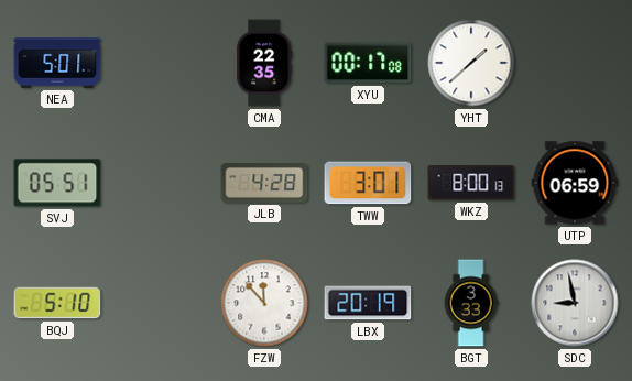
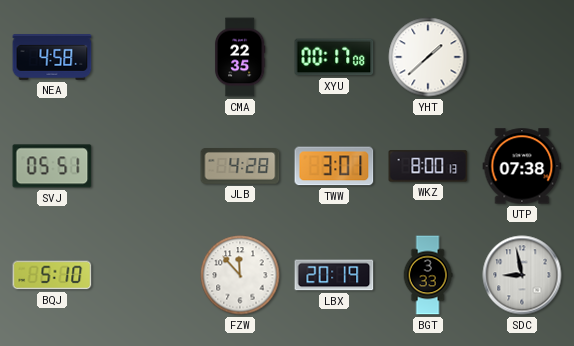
NEA: 5:01 -> 4:58
UTP: 06:59 -> 07:38
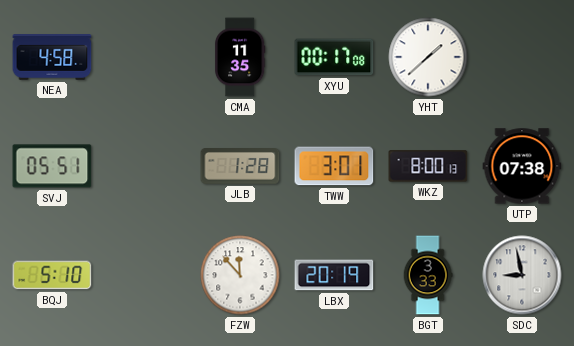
CMA: 22:35 -> 11:35
JLB: 4:28 -> 1:28
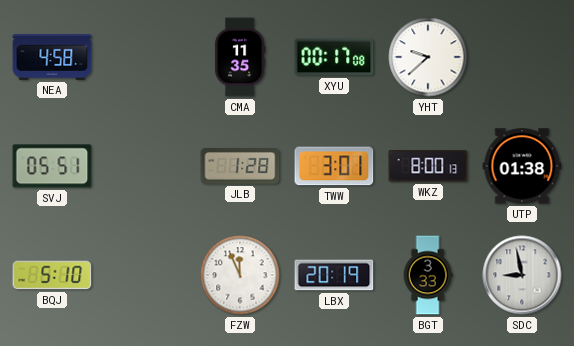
YHT: 1:38 -> 9:38
UTP: 07:38 -> 01:38
FZW: 11:53 -> 11:56
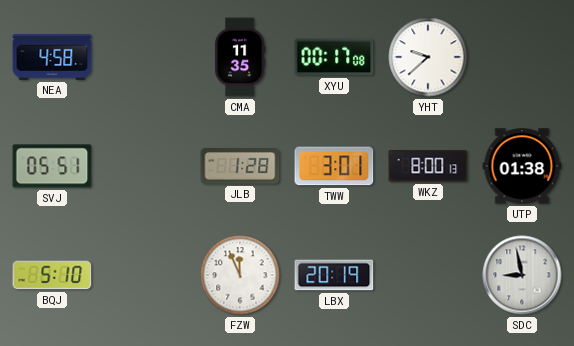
BGT: 3:33 -> none
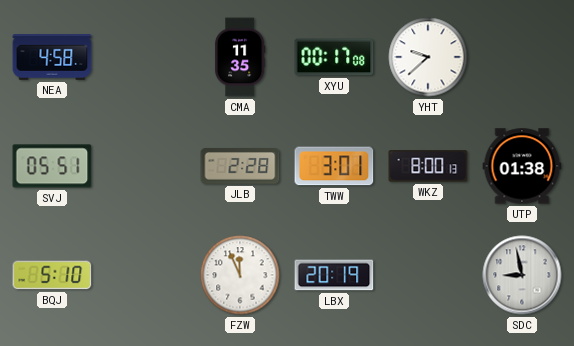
JLB: 1:28 -> 2:28
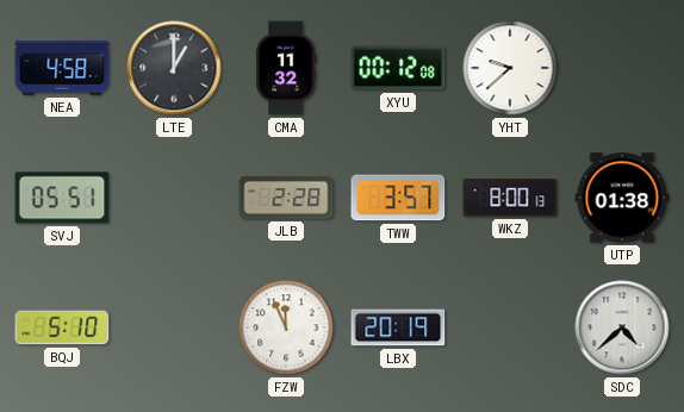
LTE: none -> 1:00
CMA: 11:35 -> 11:32
XYU: 00:17 -> 00:12
TWW: 3:01 -> 3:57
SDC: 8:58 -> 4:38
